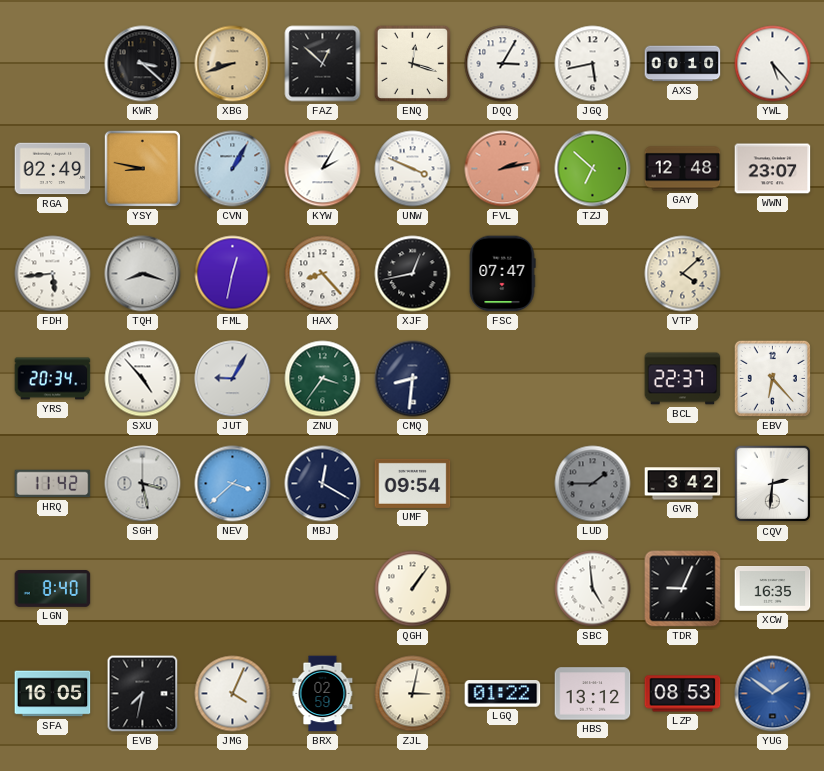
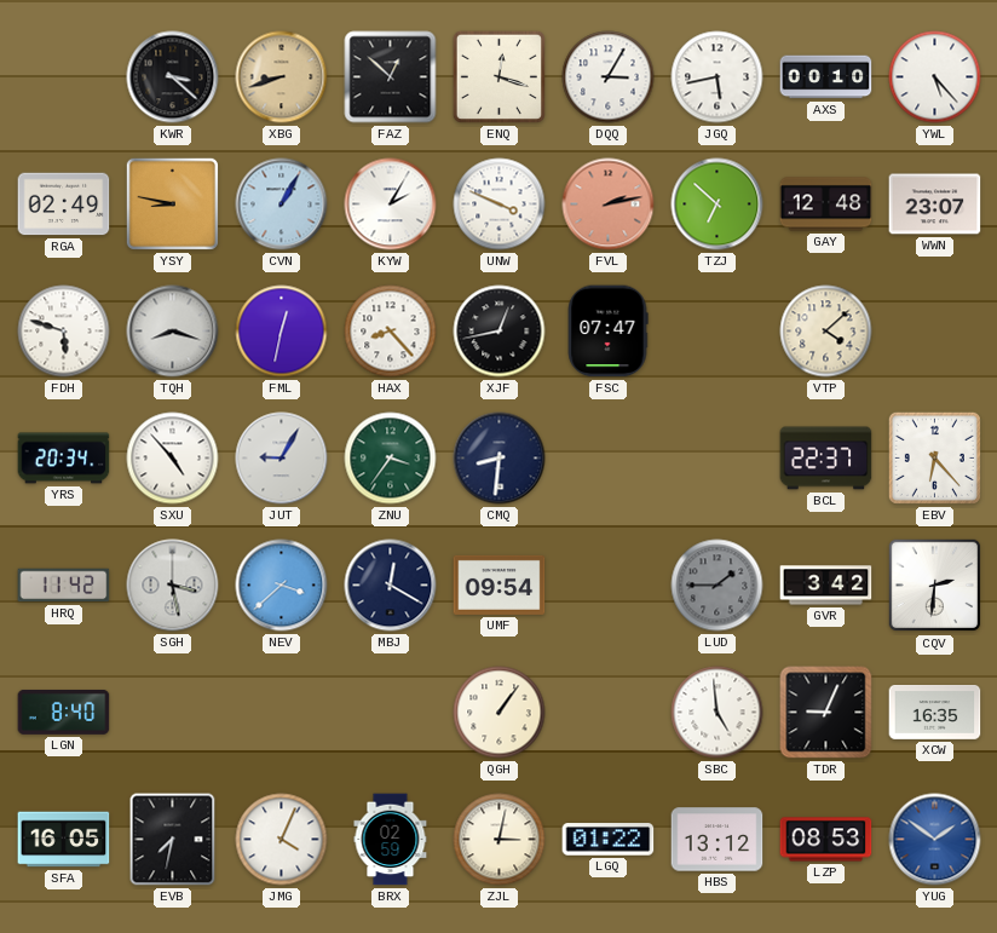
FDH: 5:44 -> 5:48
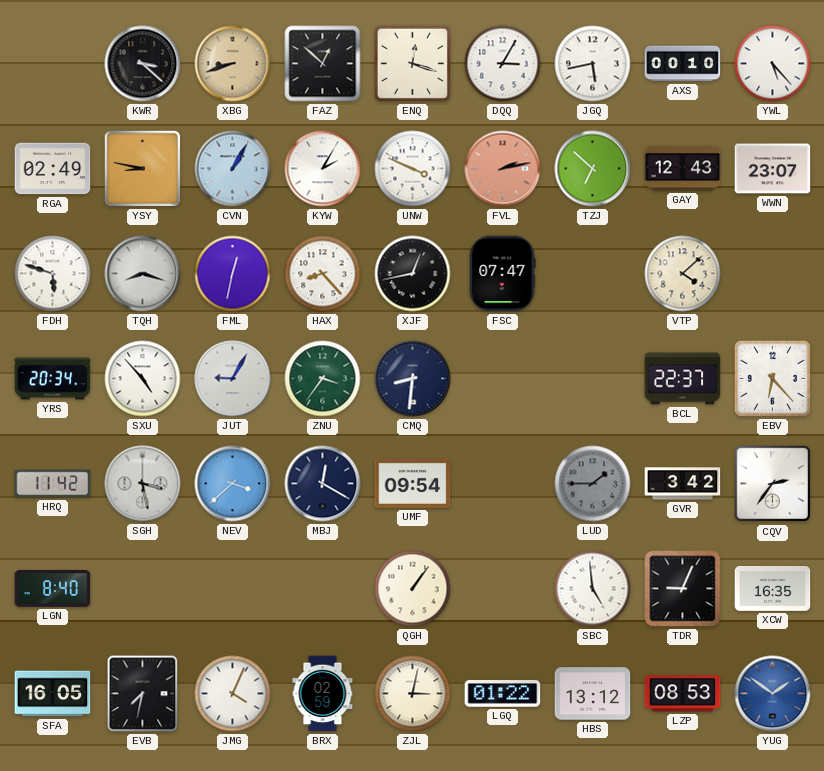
GAY: 12:48 -> 12:43
CQV: 2:31 -> 2:36
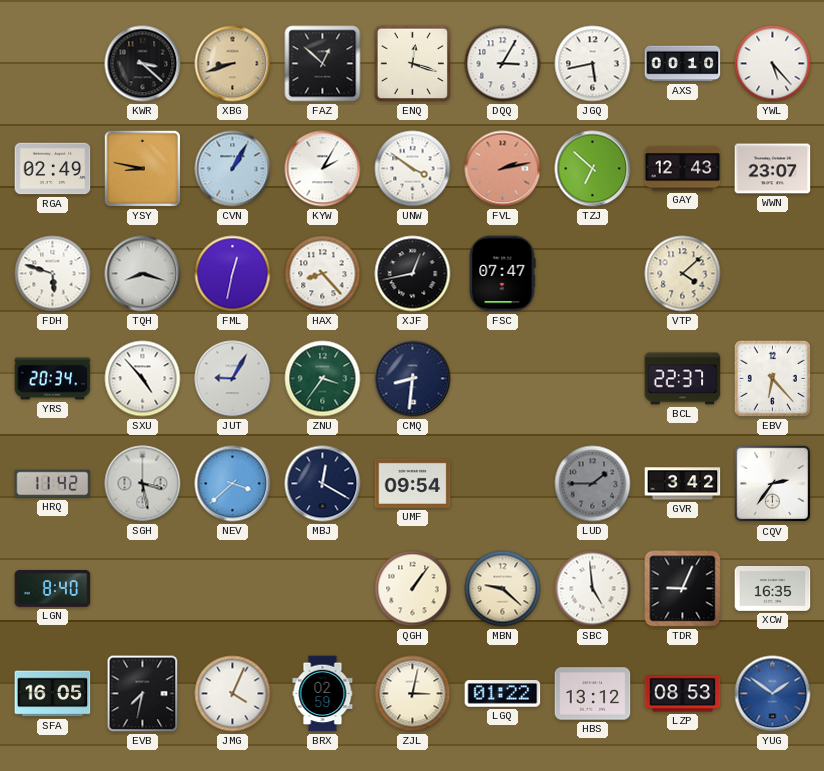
UNW: 3:49 -> 3:51
MBN: none -> 9:22
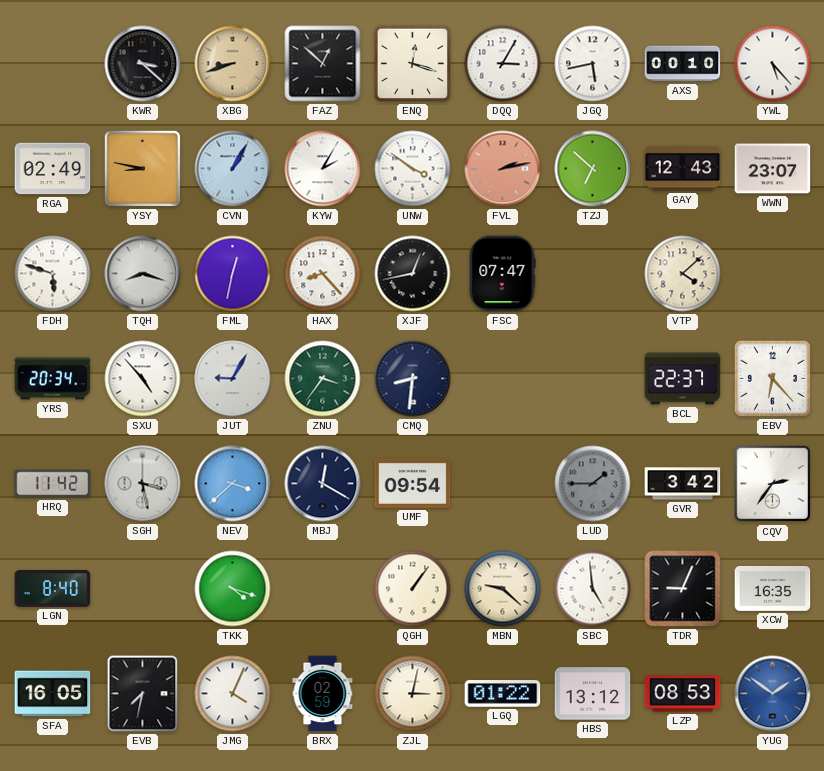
TKK: none -> 4:18
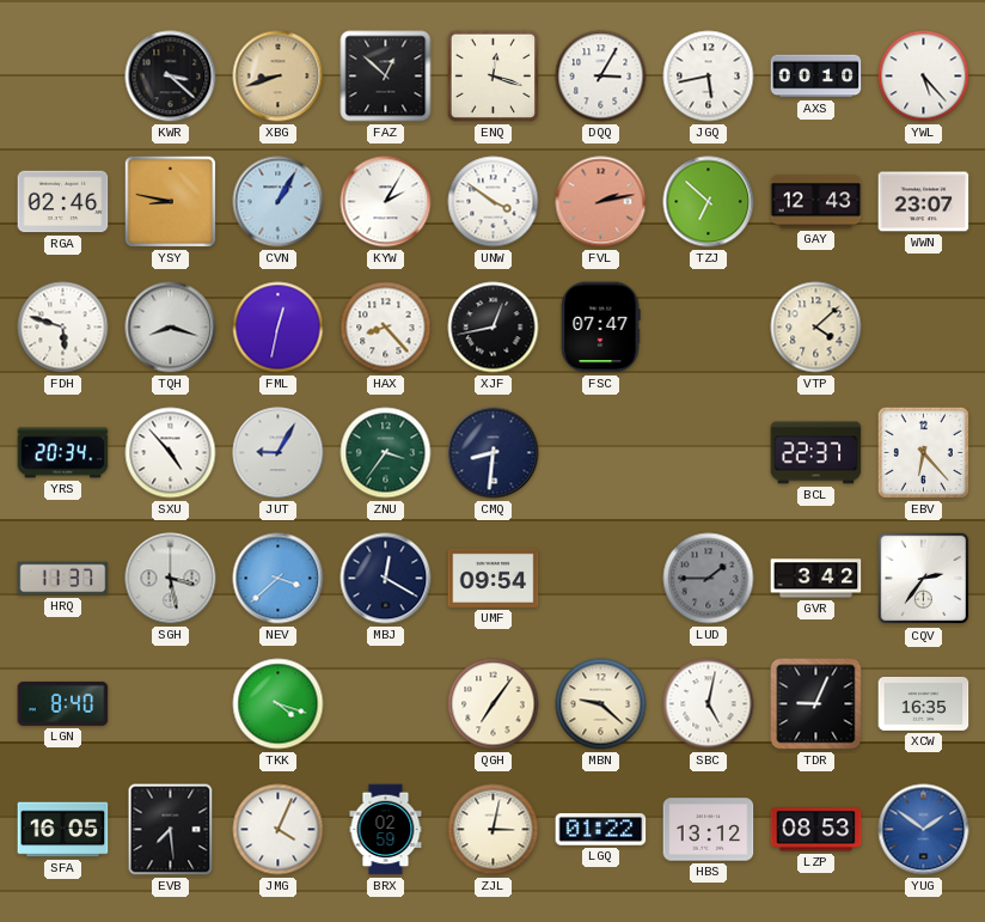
RGA: 02:49 -> 02:46
HRQ: 11:42 -> 11:37
QGH: 1:06 -> 7:06
SBC: 4:59 -> 5:02
EVB: 7:32 -> 7:29
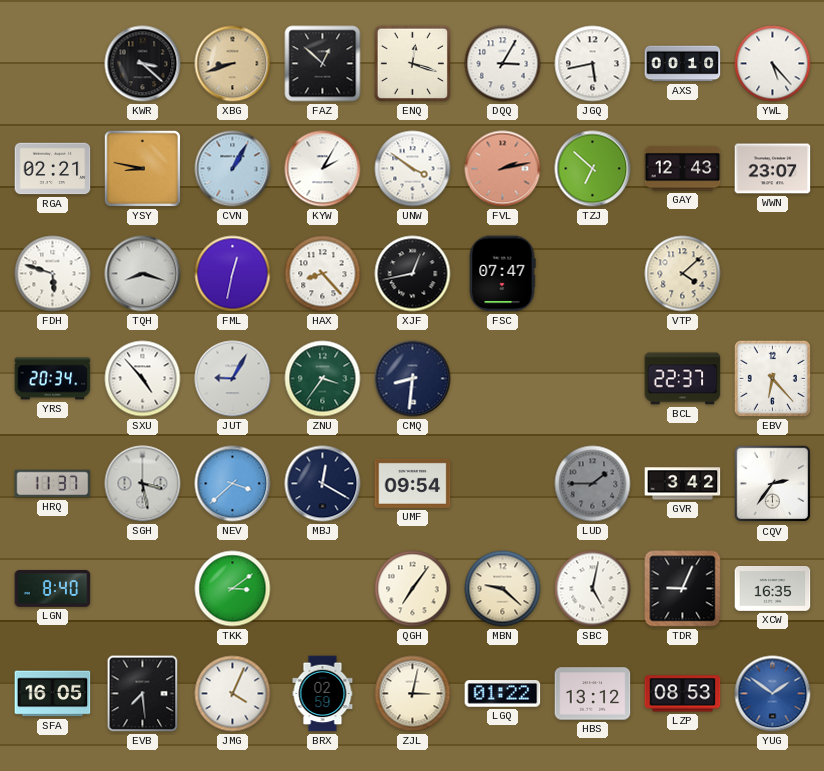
RGA: 02:46 -> 02:21
TKK: 4:18 -> 3:09
